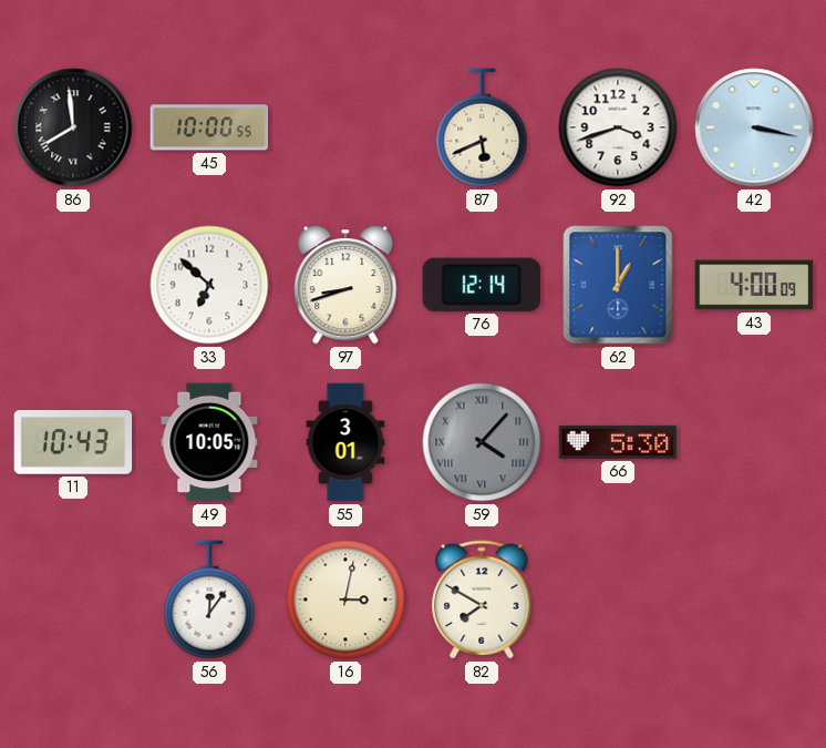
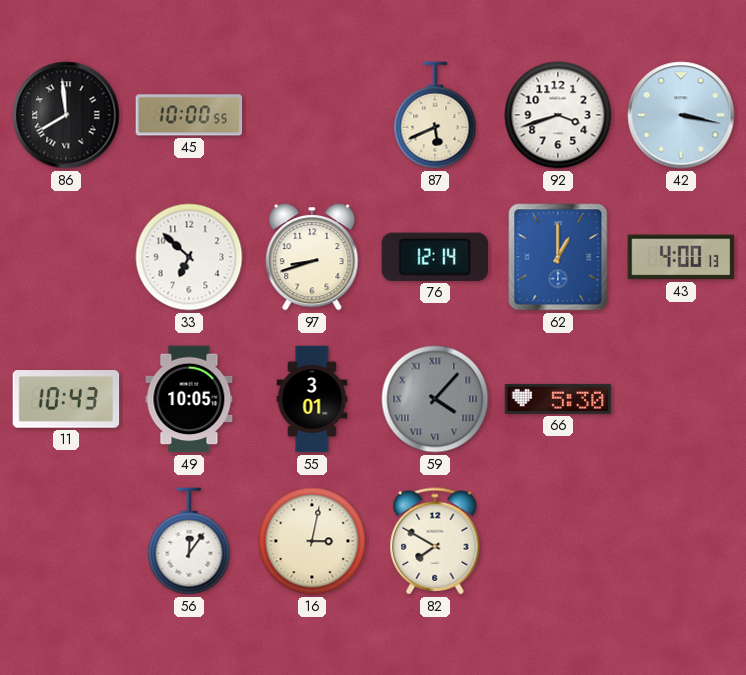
43: 4:00:09 -> 4:00:13
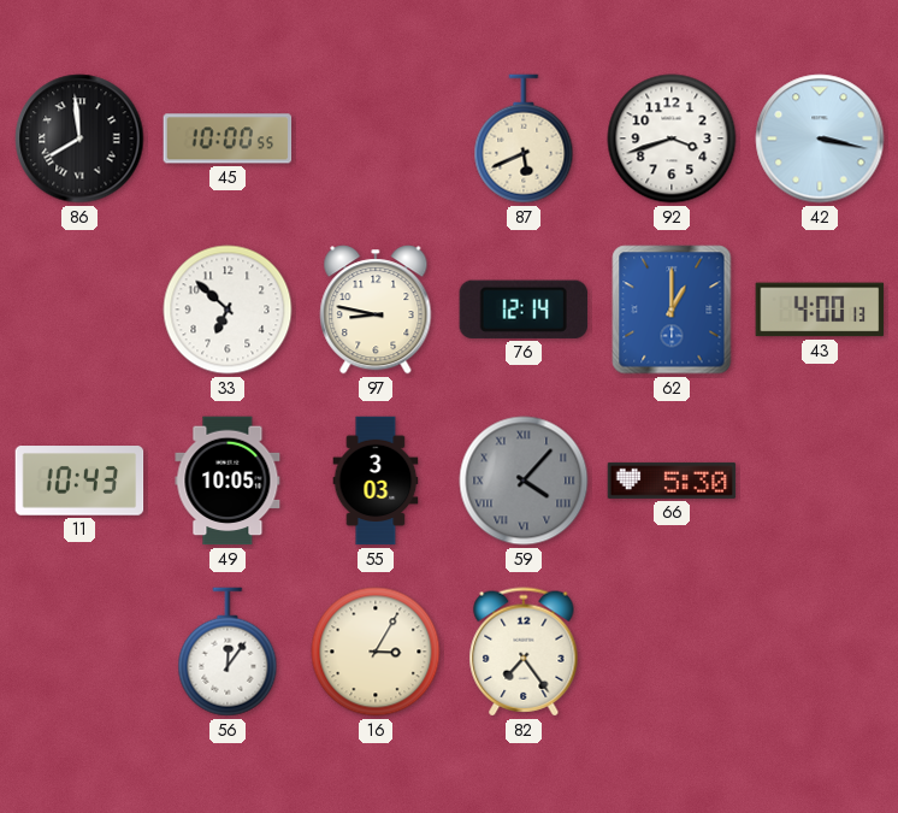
97: 8:42 -> 8:47
55: 3:01 -> 3:03
16: 3:02 -> 3:05
82: 7:50 -> 7:24
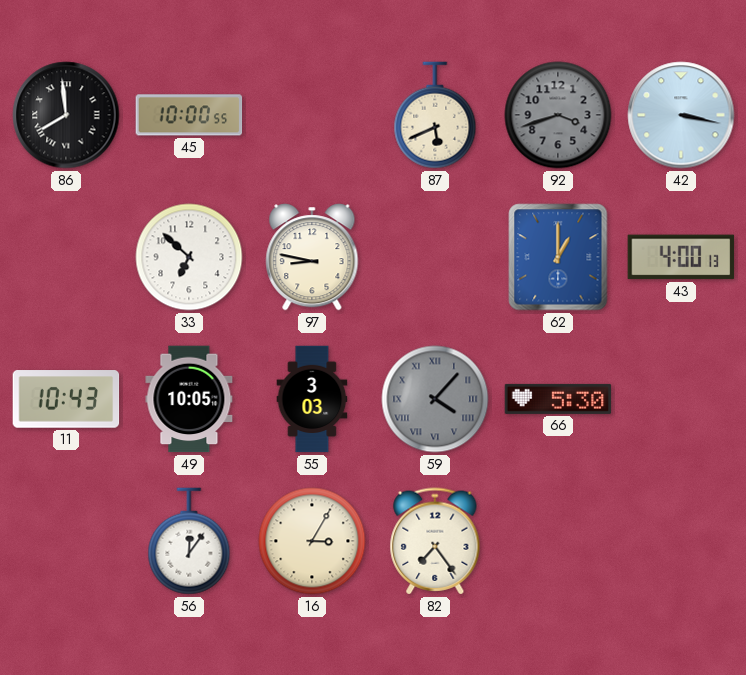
92 dial: white -> grey
76: 12:14 -> none
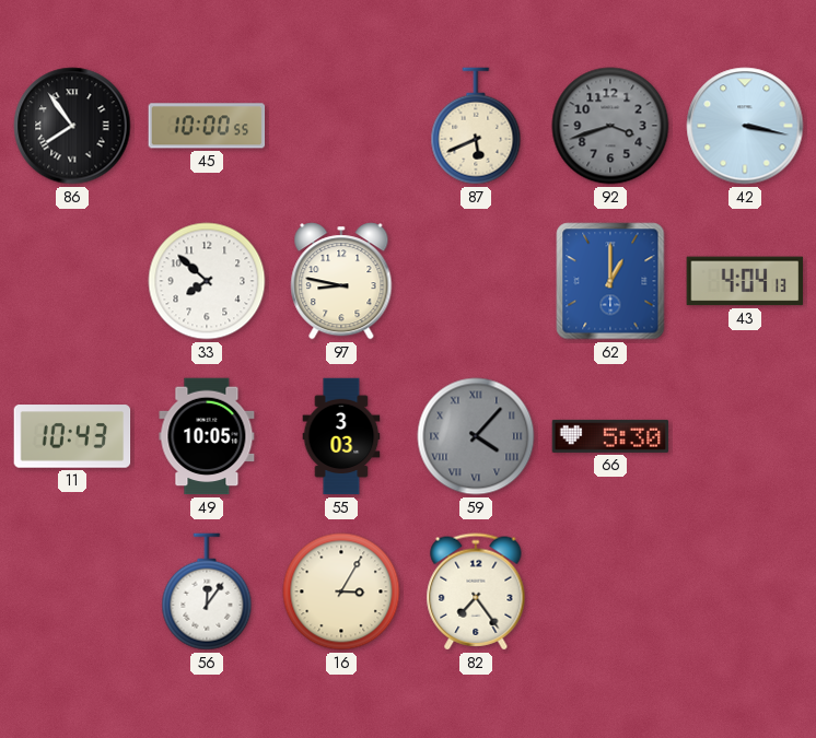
86: 7:59 -> 7:54
33: 6:52 -> 7:52
43: 4:00 -> 4:04
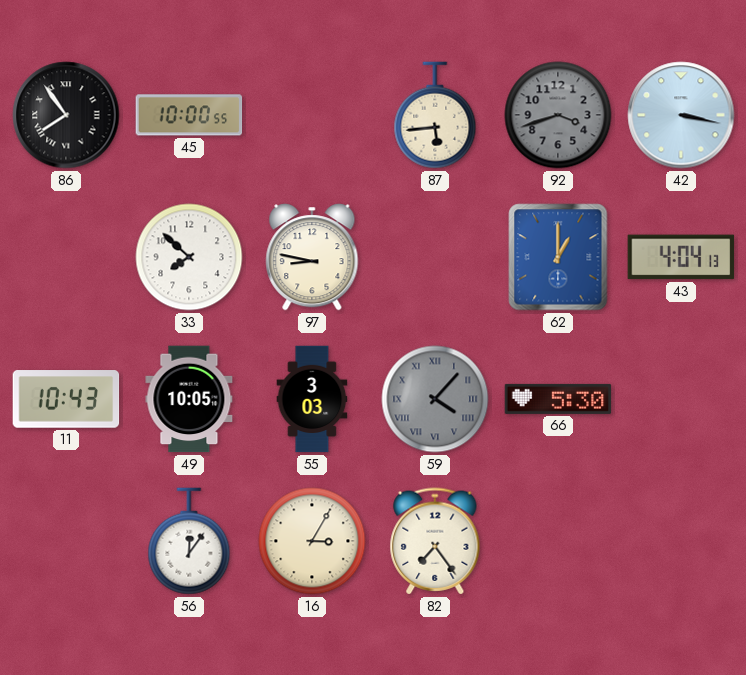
87: 5:41 -> 5:44
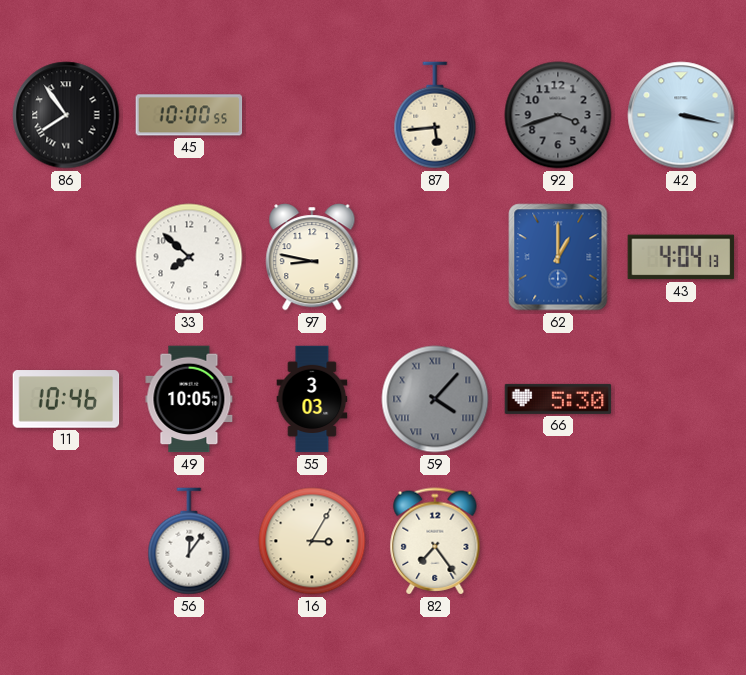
11: 10:43 -> 10:46
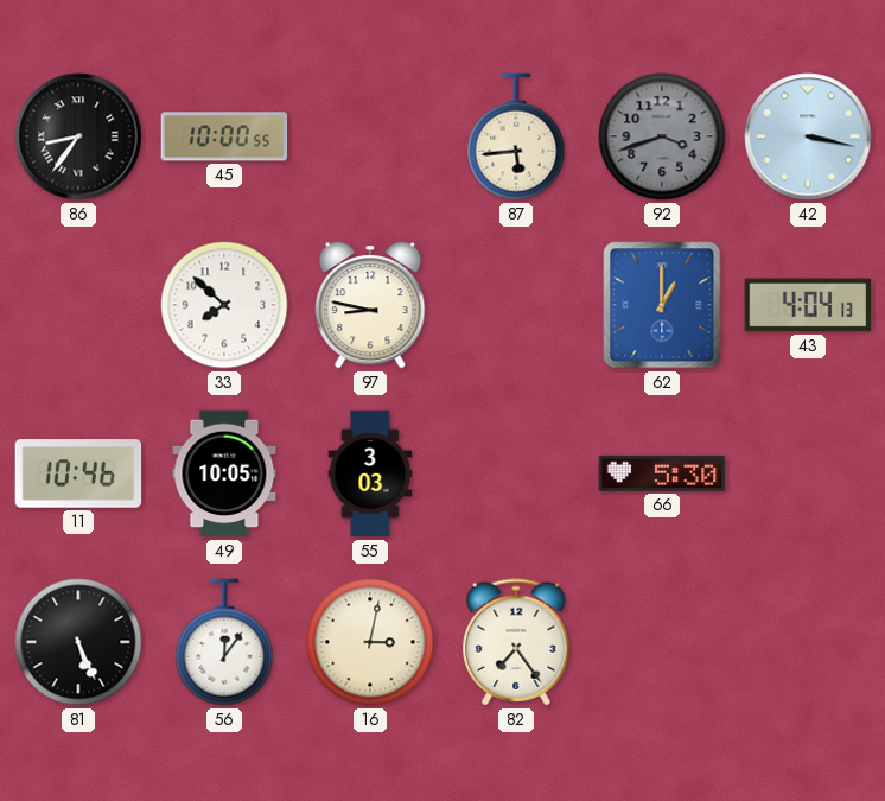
86: 7:54 -> 8:36
59: 4:07 -> none
81: none -> 5:26
16: 3:05 -> 3:02
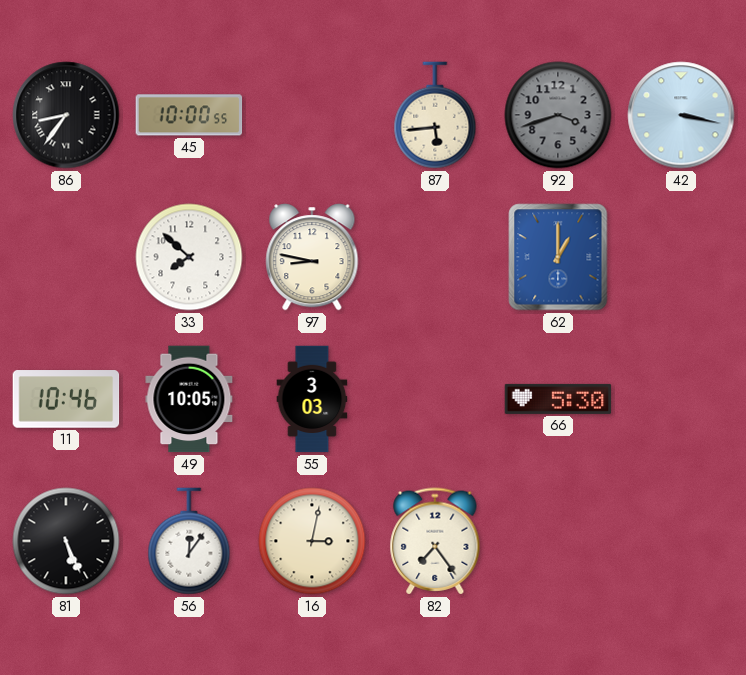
43: 4:04 -> none
